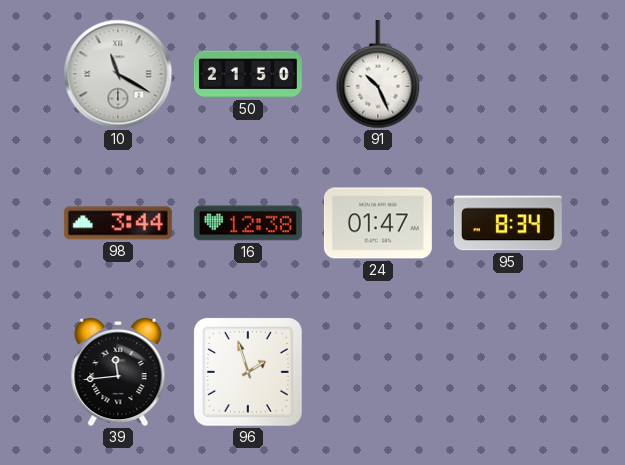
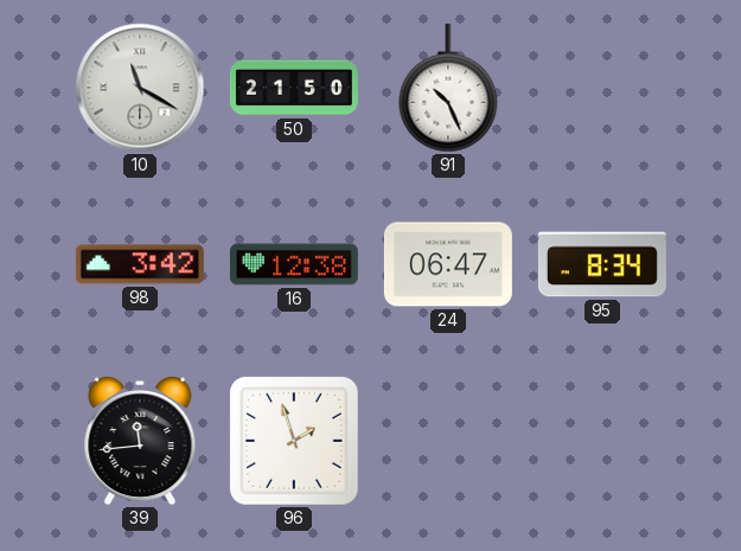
98: 3:44 -> 3:42
24: 01:47 -> 06:47
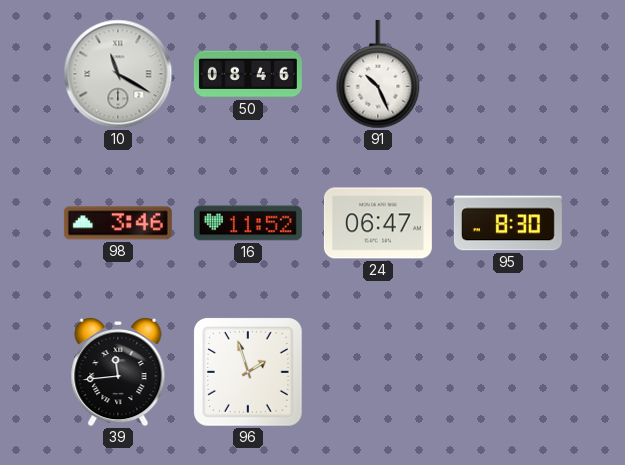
50: 21:50 -> 08:46
98: 3:42 -> 3:46
16: 12:38 -> 11:52
95: 8:34 -> 8:30
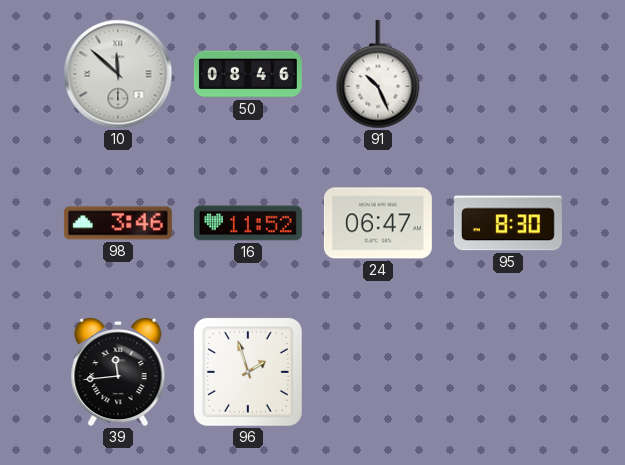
10: 11:20 -> 11:52
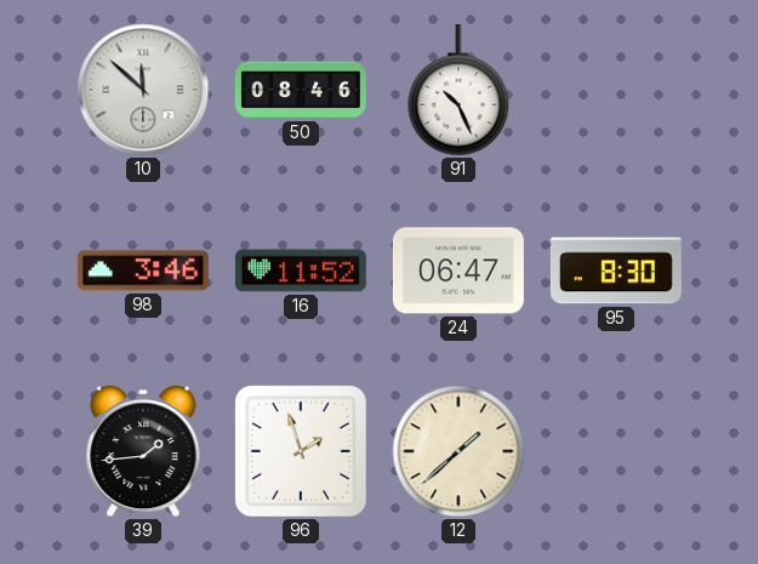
39: 11:44 -> 1:44
12: none -> 1:38
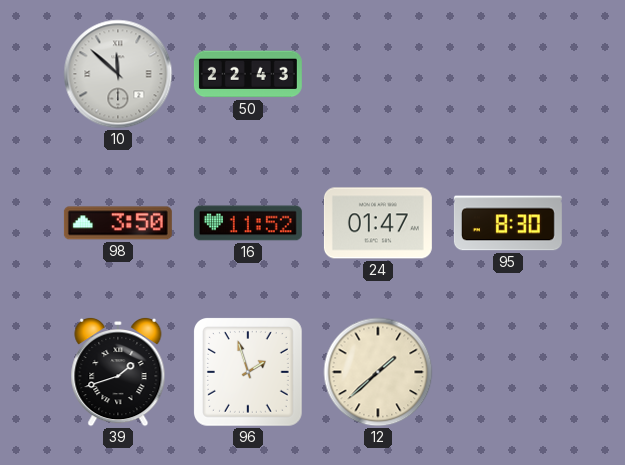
50: 08:46 -> 22:43
91: 10:26 -> none
98: 3:46 -> 3:50
24: 06:47 -> 01:47
39: 1:44 -> 1:42
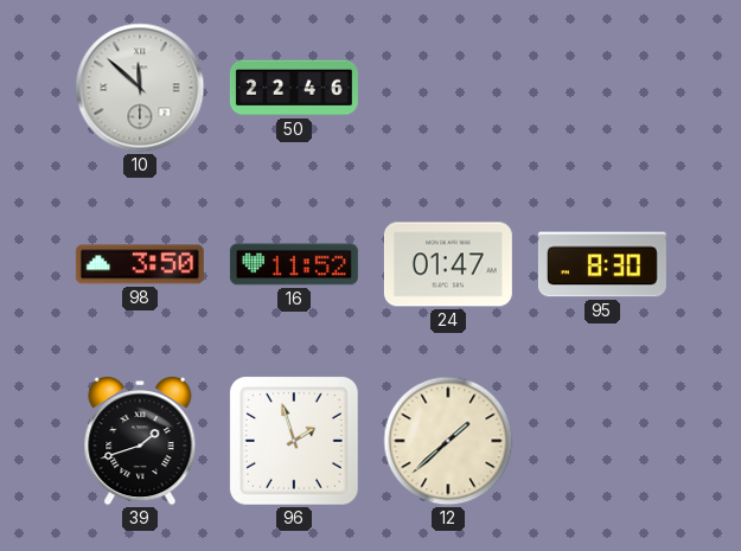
50: 22:43 -> 22:46
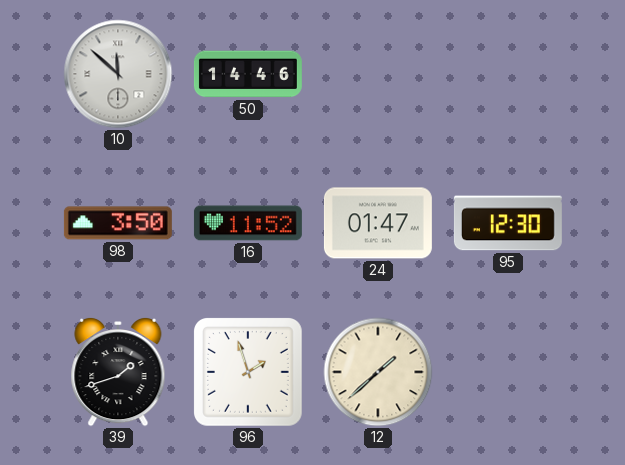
50: 22:46 -> 14:46
95: 8:30 -> 12:30
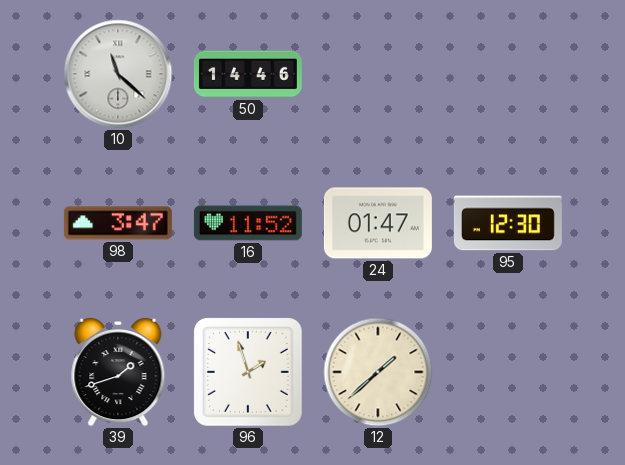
10: 11:52 -> 11:22
98: 3:50 -> 3:47
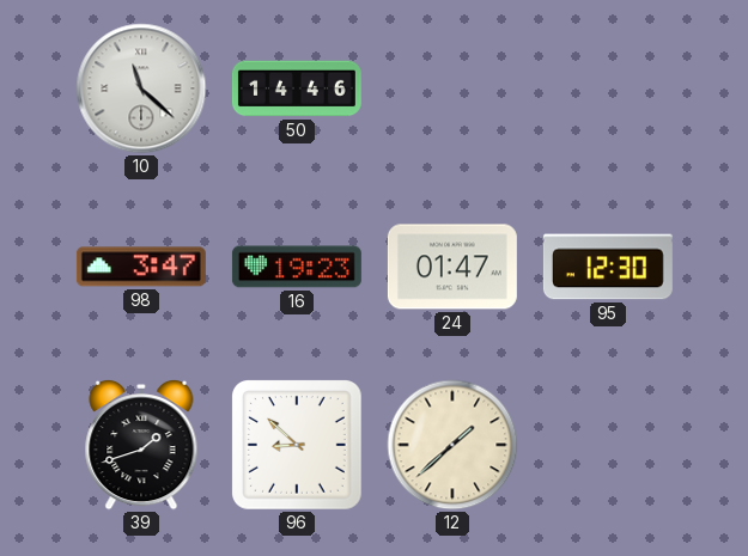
16: 11:52 -> 19:23
96: 1:57 -> 8:52
